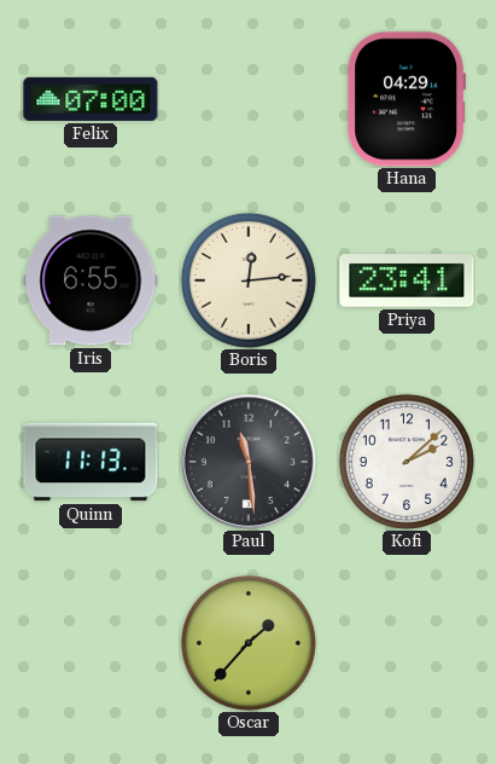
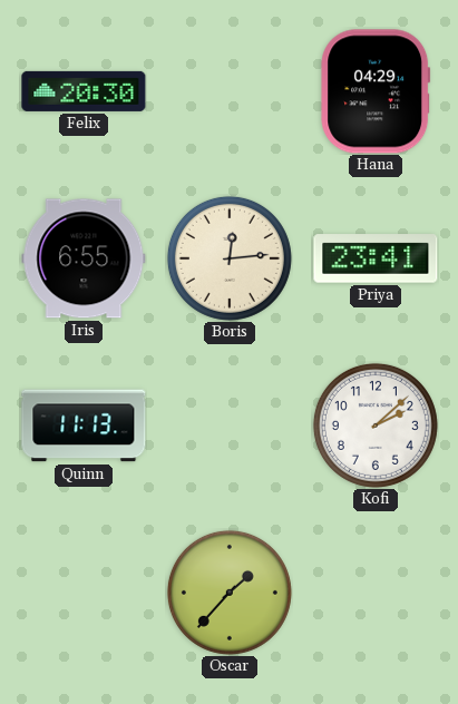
Felix: 07:00 -> 20:30
Paul: 11:29 -> none
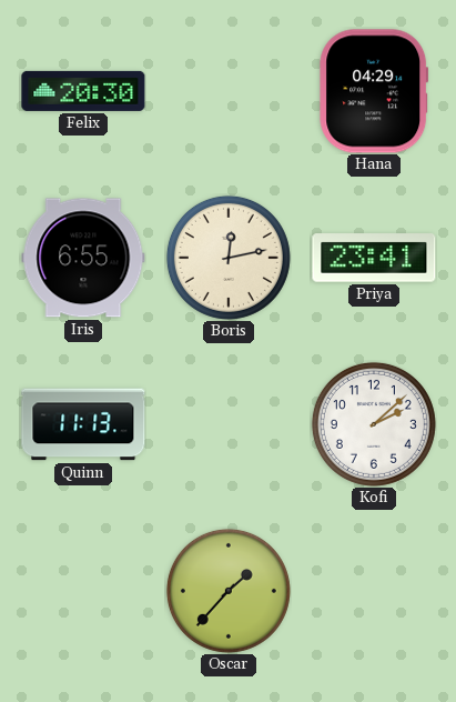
Boris: 12:14 -> 12:13
